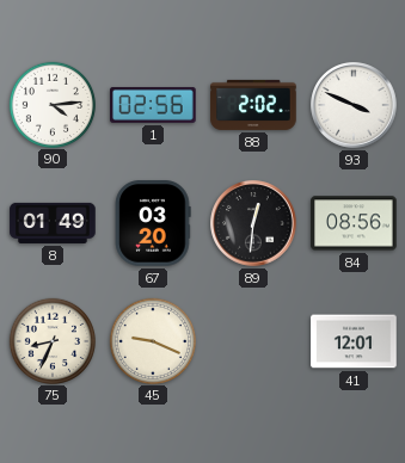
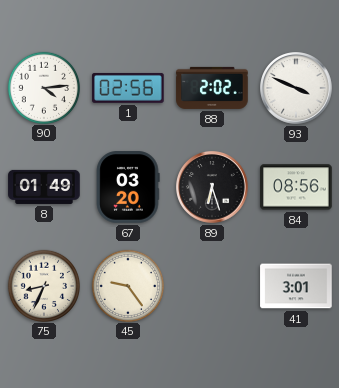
89: 12:31 -> 6:27
45: 9:19 -> 9:24
41: 12:01 -> 3:01
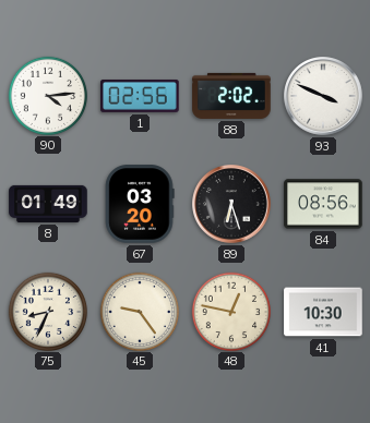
48: none -> 12:47
41: 3:01 -> 10:30
